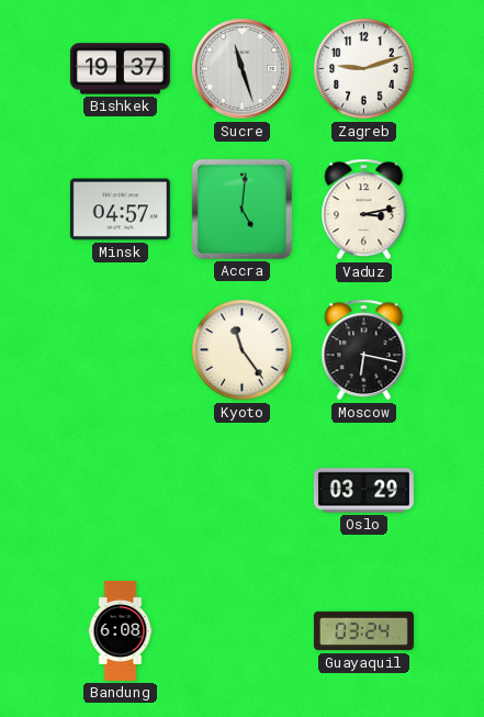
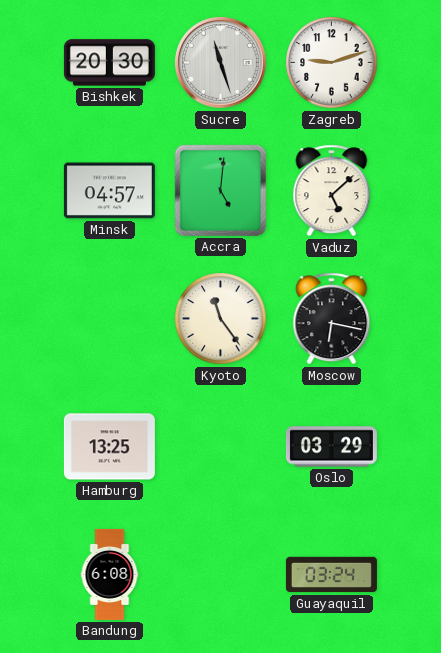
Bishkek: 19:37 -> 20:30
Vaduz: 3:13 -> 5:08
Hamburg: none -> 13:25
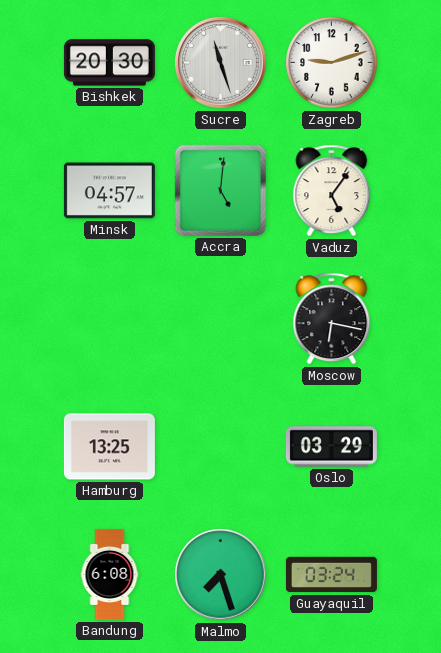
Vaduz: 5:08 -> 5:06
Kyoto: 11:24 -> none
Malmo: none -> 7:27
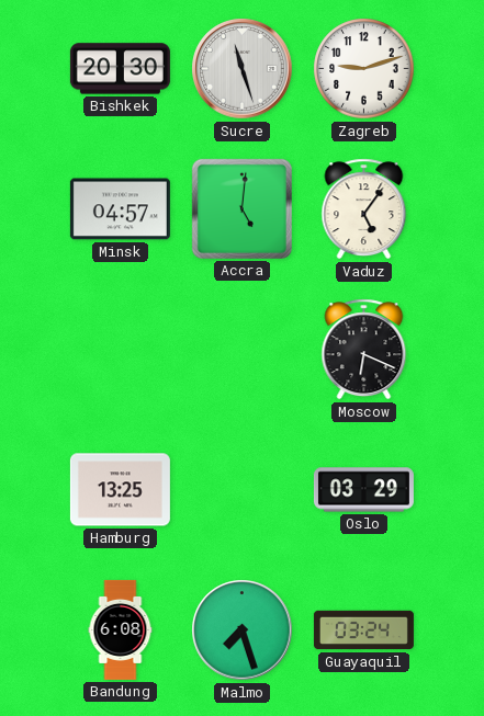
Moscow: 6:17 -> 6:19
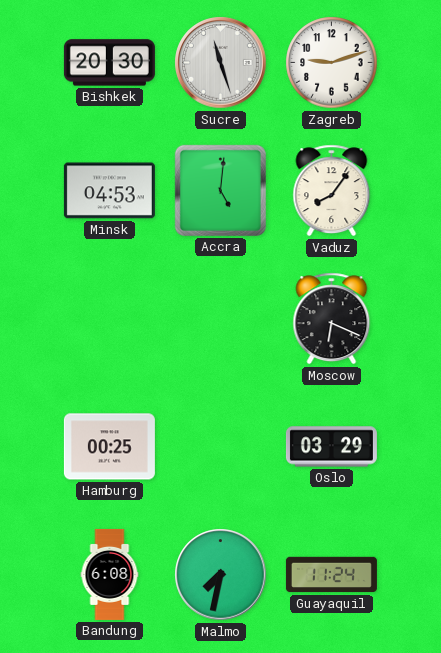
Minsk: 04:57 -> 04:53
Vaduz: 5:06 -> 8:06
Hamburg: 13:25 -> 00:25
Malmo: 7:27 -> 7:32
Guayaquil: 03:24 -> 11:24
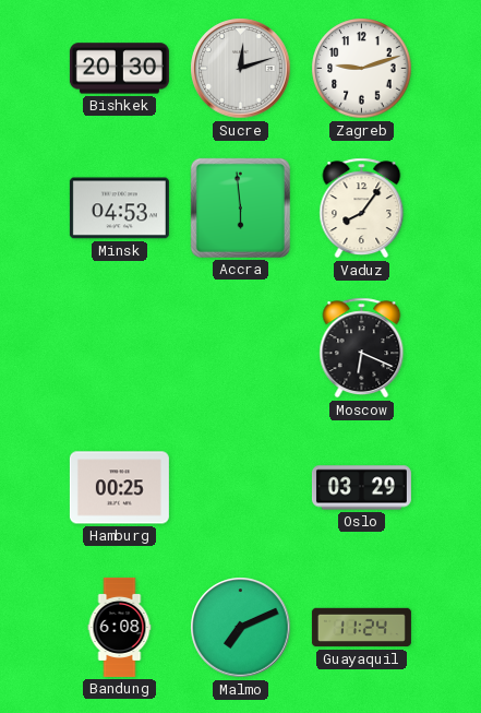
Sucre: 11:27 -> 12:12
Accra: 5:01 -> 5:59
Malmo: 7:32 -> 7:11
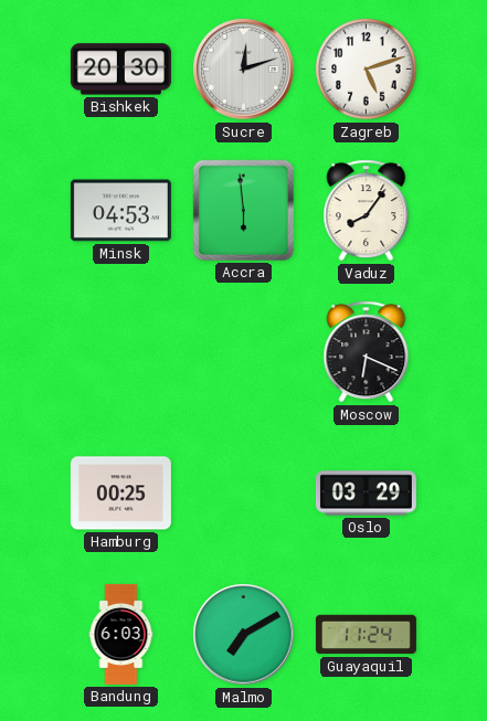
Zagreb: 9:12 -> 5:12
Bandung: 6:08 -> 6:03
Malmo: 7:11 -> 7:10
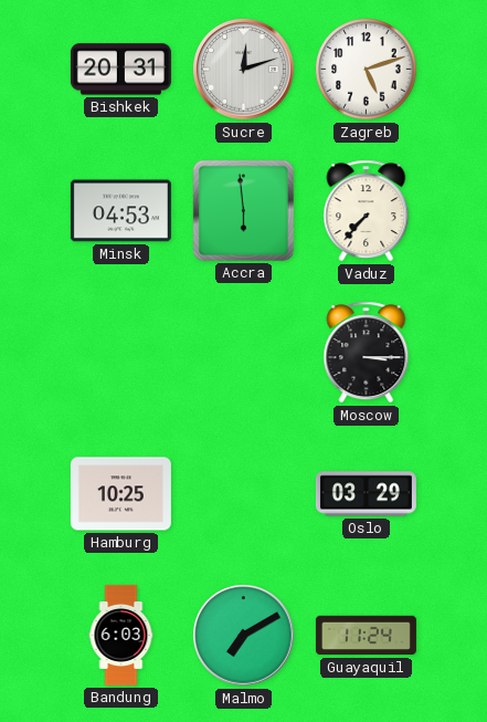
Bishkek: 20:30 -> 20:31
Vaduz: 8:06 -> 7:37
Moscow: 6:19 -> 3:15
Hamburg: 00:25 -> 10:25
